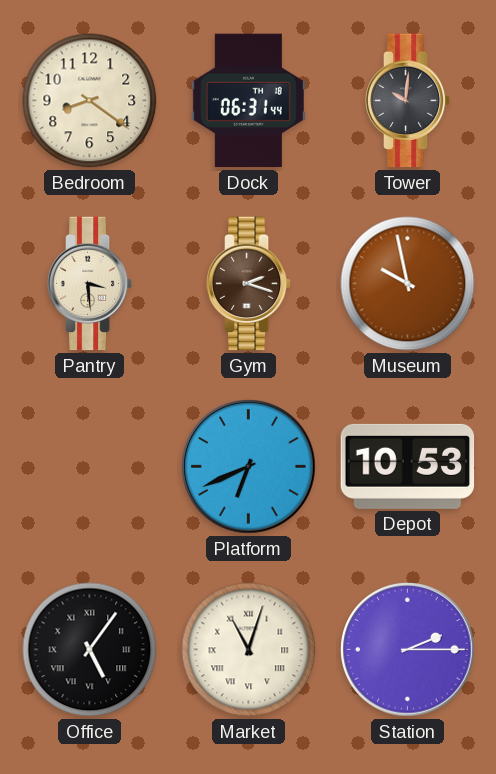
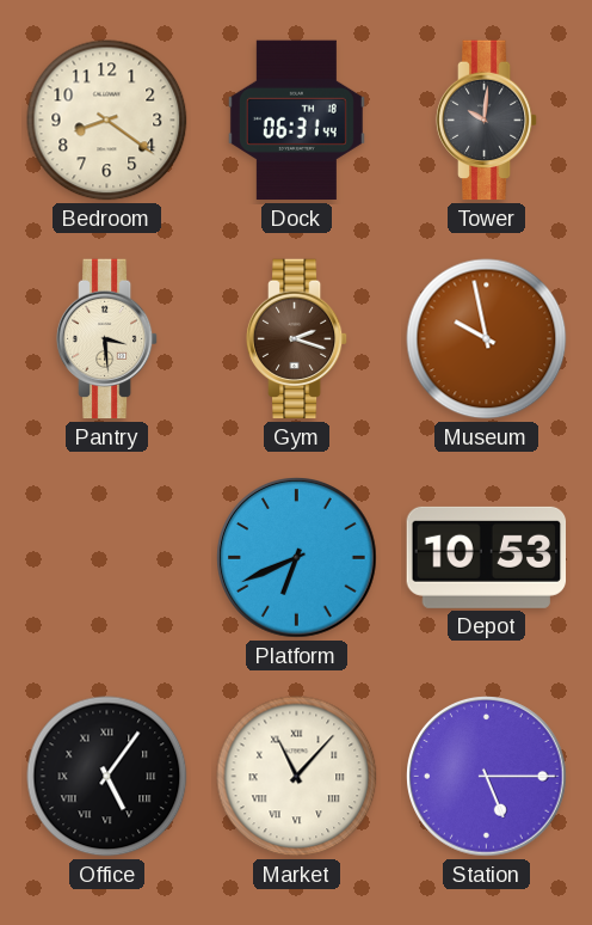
Market: 11:03 -> 11:07
Station: 2:15 -> 5:15
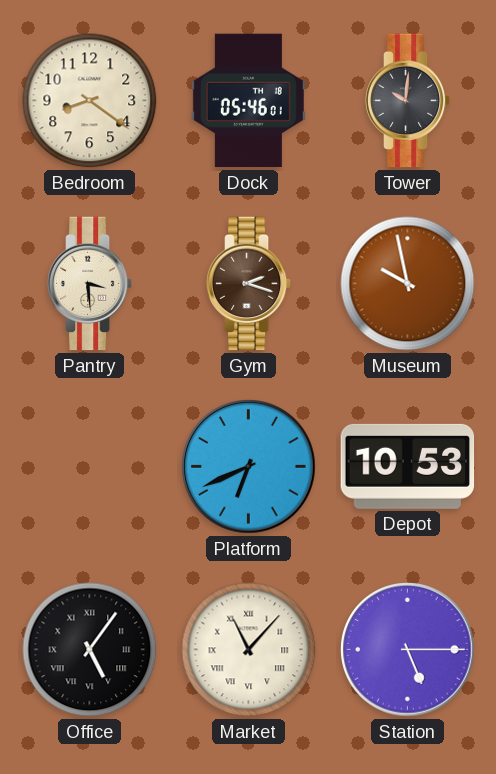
Dock: 06:31 -> 05:46
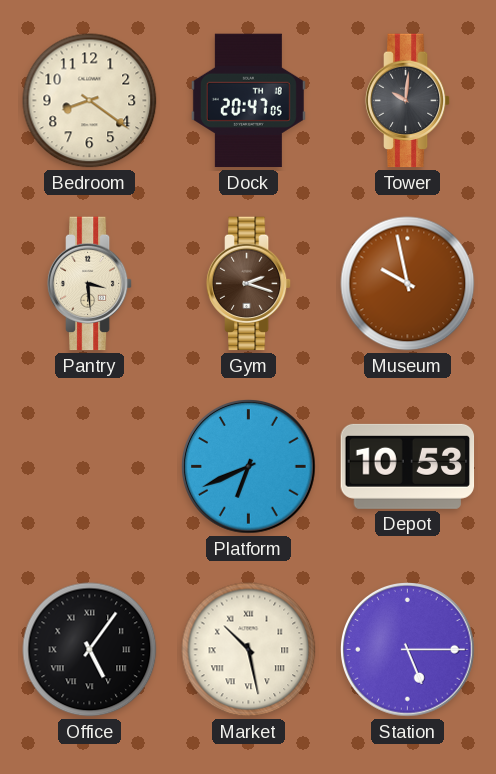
Dock: 05:46 -> 20:47
Market: 11:07 -> 10:28
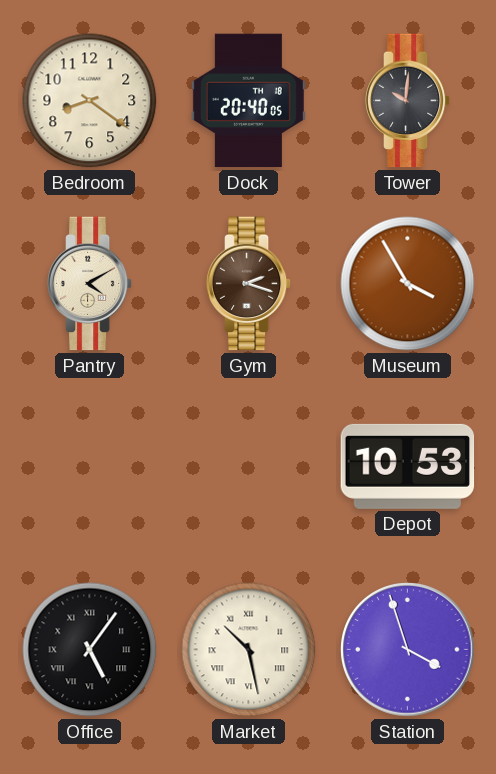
Dock: 20:47 -> 20:40
Pantry: 3:29 -> 4:10
Museum: 9:58 -> 3:55
Platform: 6:41 -> none
Station: 5:15 -> 3:57
